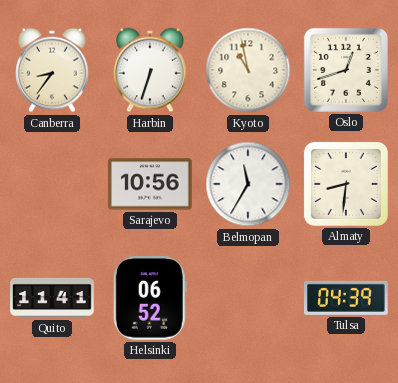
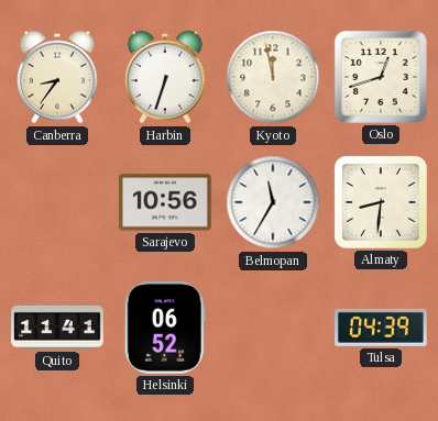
Kyoto: 10:58 -> 11:58
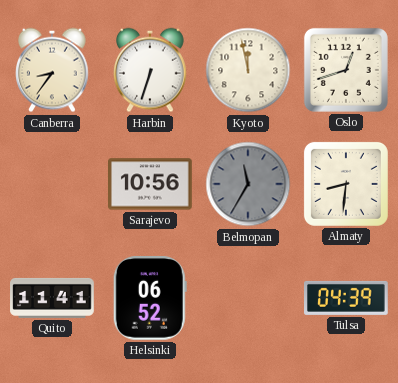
Belmopan dial: white -> grey
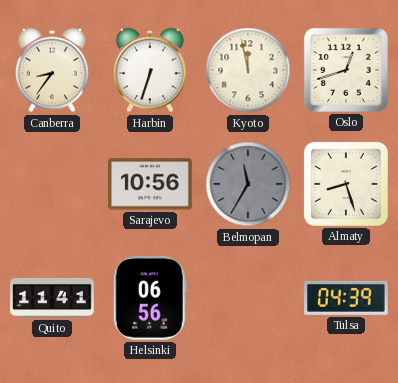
Almaty: 8:31 -> 8:27
Helsinki: 06:52 -> 06:56
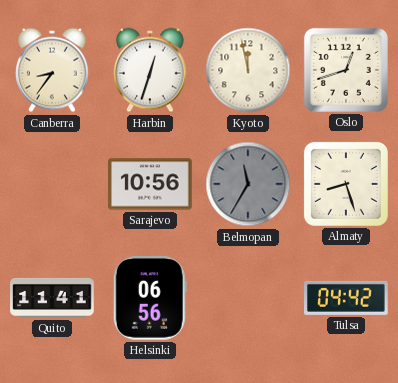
Harbin: 6:33 -> 12:33
Tulsa: 04:39 -> 04:42
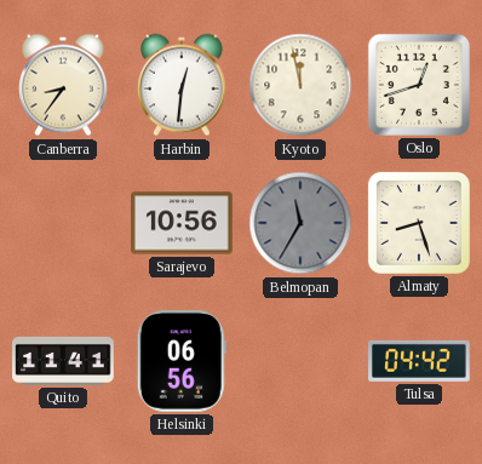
Harbin: 12:33 -> 12:31
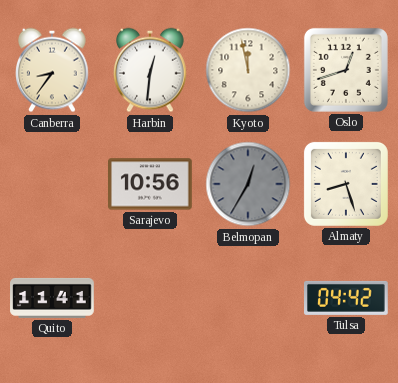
Belmopan: 11:35 -> 12:35
Helsinki: 06:56 -> none
